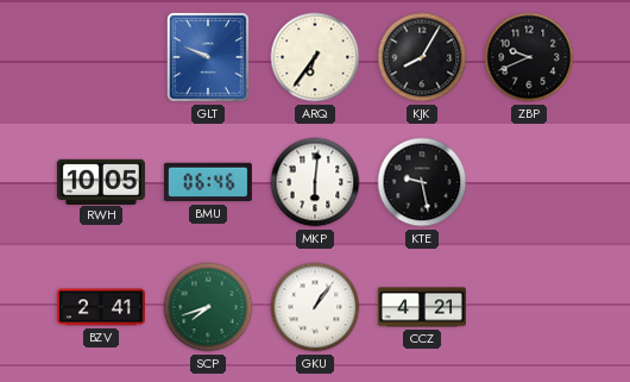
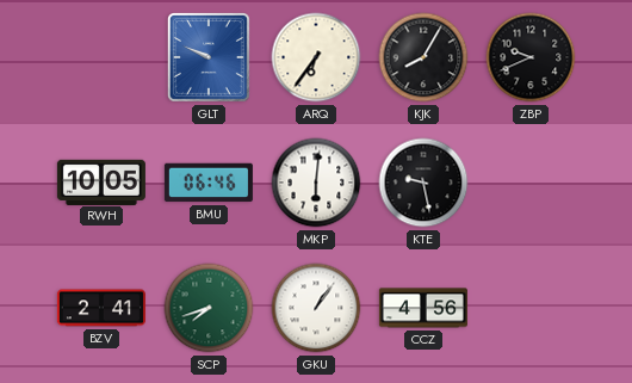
CCZ: 4:21 -> 4:56
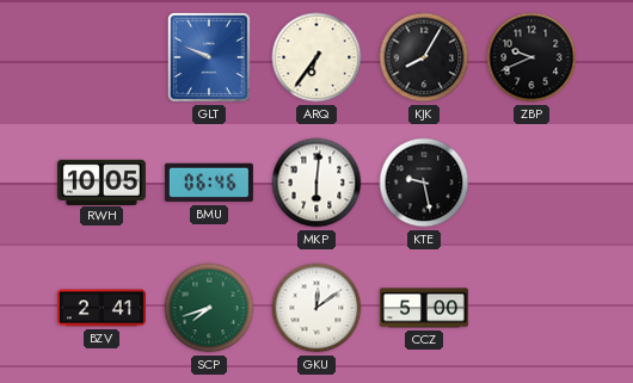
GKU: 1:06 -> 12:09
CCZ: 4:56 -> 5:00
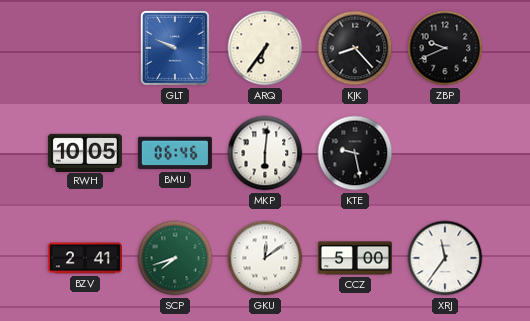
KJK: 8:05 -> 8:23
XRJ: none -> 11:36
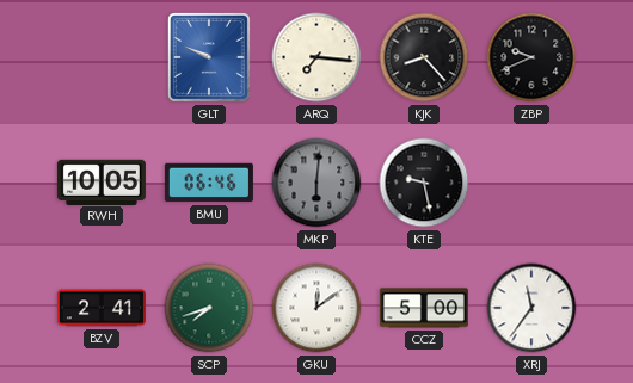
ARQ: 6:36 -> 7:16
MKP dial: white -> grey
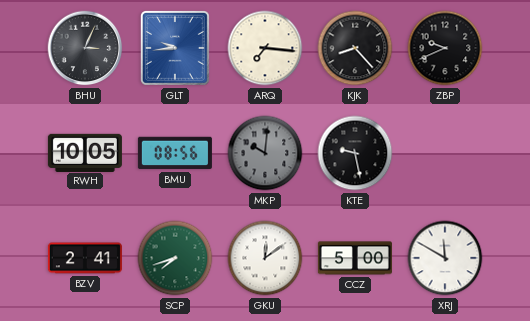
BHU: none -> 3:04
GLT: 9:49 -> 9:44
BMU: 06:46 -> 08:56
MKP: 6:01 -> 10:01
XRJ: 11:36 -> 11:50
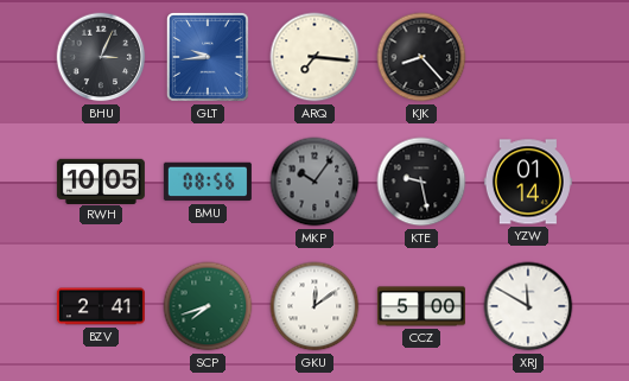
ZBP: 9:41 -> none
MKP: 10:01 -> 10:06
YZW: none -> 01:14
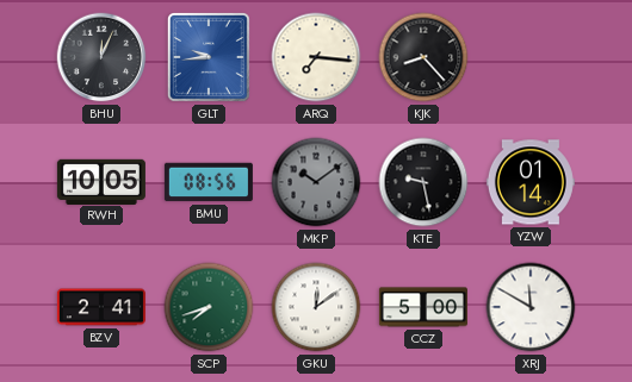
BHU: 3:04 -> 12:04
MKP: 10:06 -> 10:09
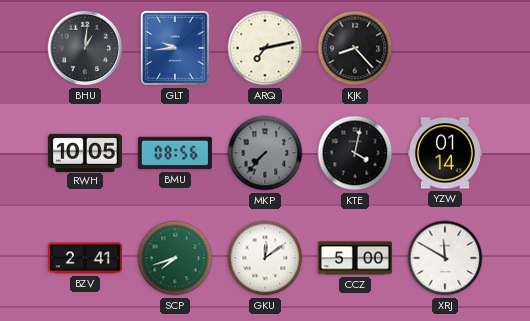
BHU: 12:04 -> 1:01
ARQ: 7:16 -> 7:13
MKP: 10:09 -> 7:37
KTE: 9:28 -> 4:02
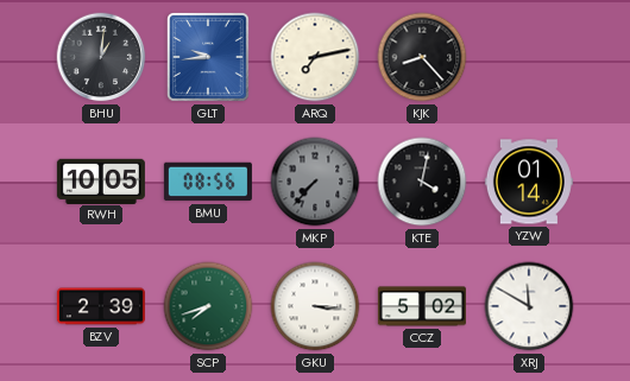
BZV: 2:41 -> 2:39
GKU: 12:09 -> 3:16
CCZ: 5:00 -> 5:02
